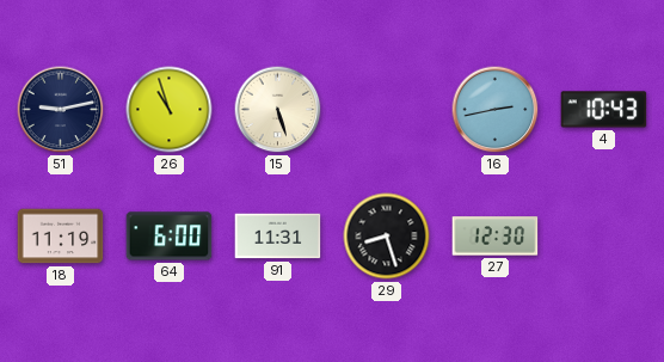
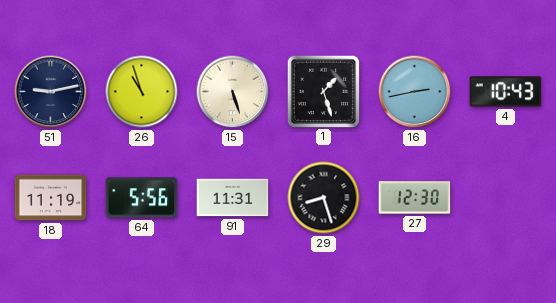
1: none -> 1:27
64: 6:00 -> 5:56
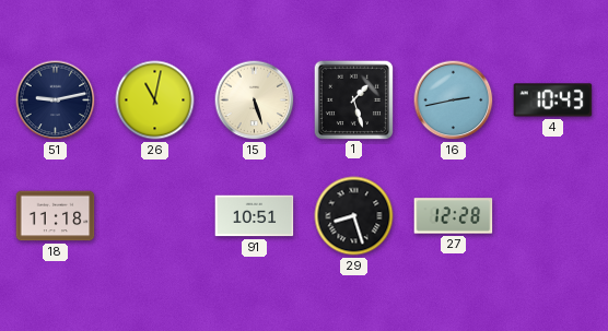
26: 10:57 -> 11:02
18: 11:19 -> 11:18
64: 5:56 -> none
91: 11:31 -> 10:51
27: 12:30 -> 12:28
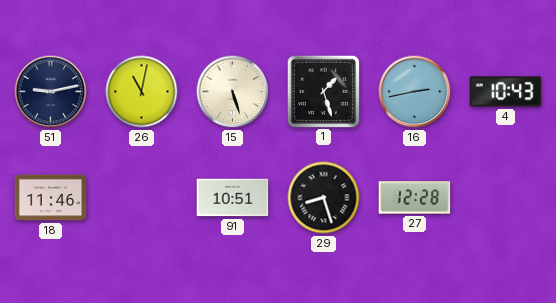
18: 11:18 -> 11:46
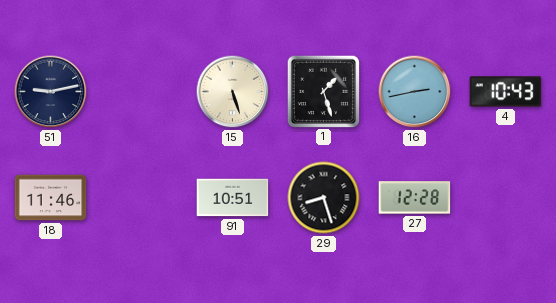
26: 11:02 -> none
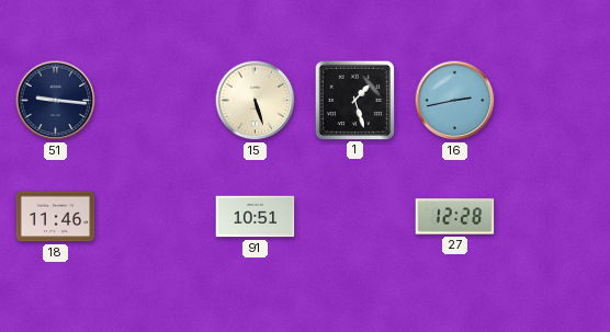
51: 9:13 -> 9:16
4: 10:43 -> none
29: 8:27 -> none
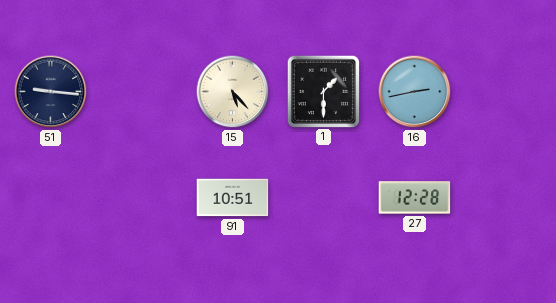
15: 5:27 -> 5:23
1: 1:27 -> 1:30
18: 11:46 -> none
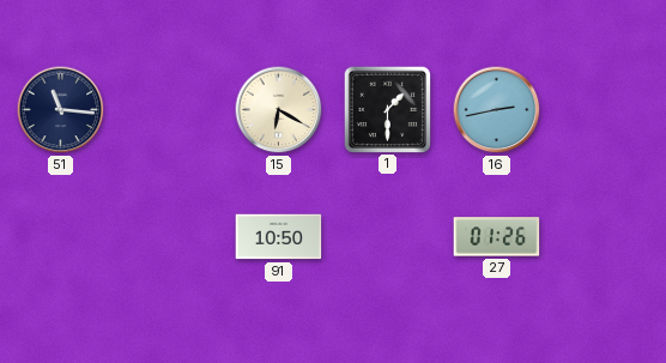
51: 9:16 -> 11:16
15: 5:23 -> 6:20
91: 10:51 -> 10:50
27: 12:28 -> 01:26
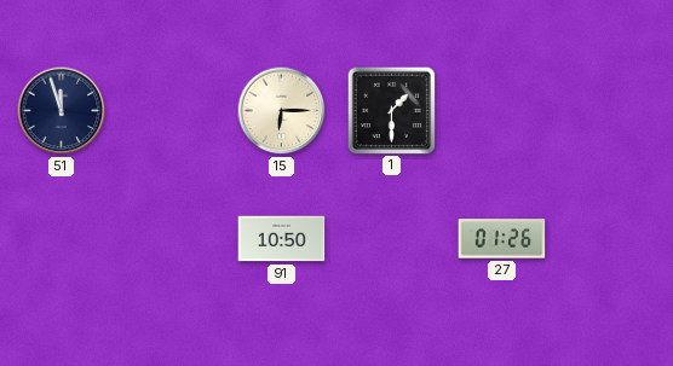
51: 11:16 -> 11:57
15: 6:20 -> 6:15
16: 2:43 -> none
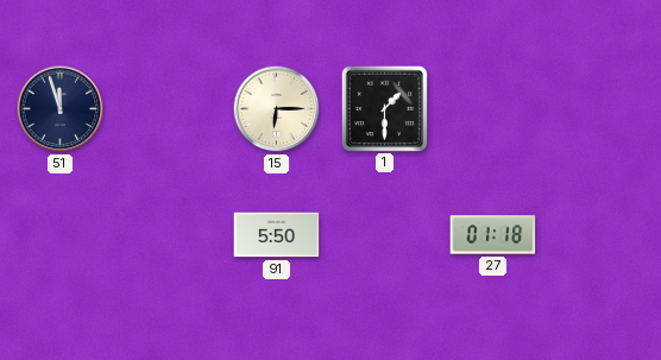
91: 10:50 -> 5:50
27: 01:26 -> 01:18
